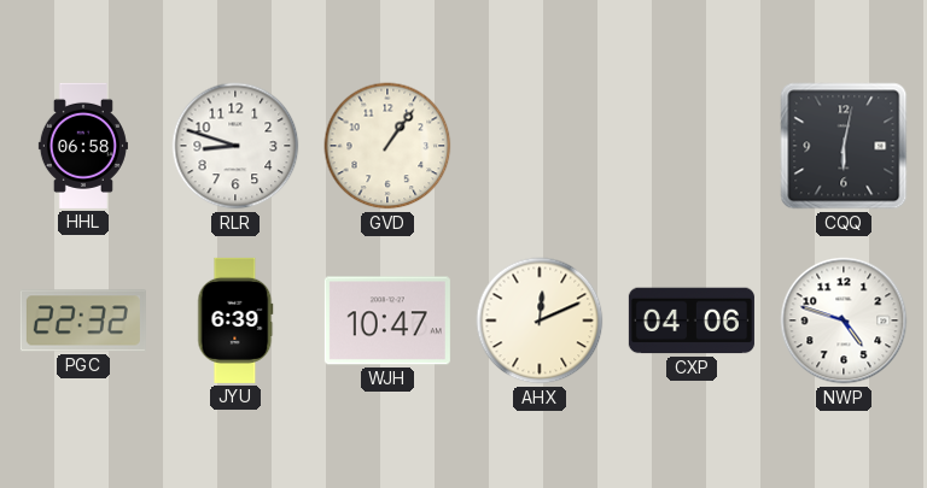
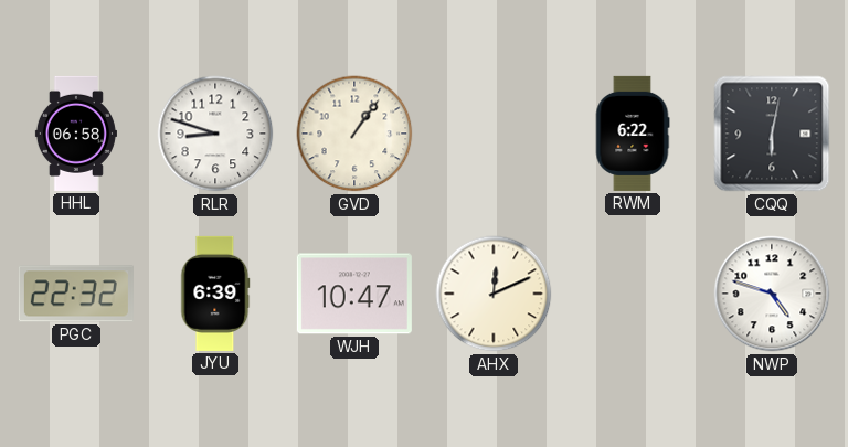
RWM: none -> 6:22
CXP: 04:06 -> none
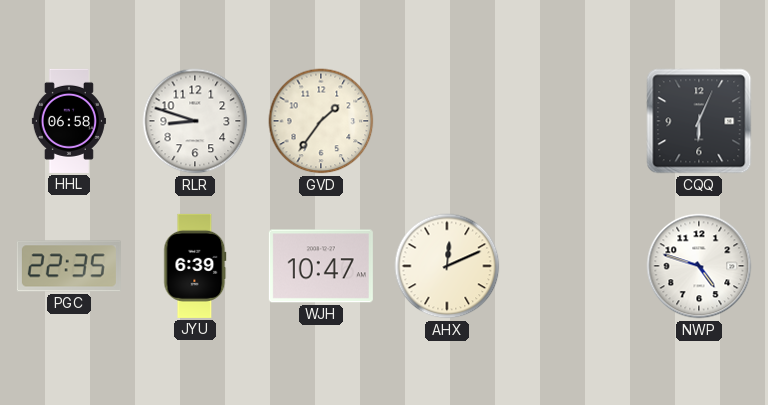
GVD: 1:06 -> 1:36
RWM: 6:22 -> none
CQQ: 6:02 -> 6:04
PGC: 22:32 -> 22:35
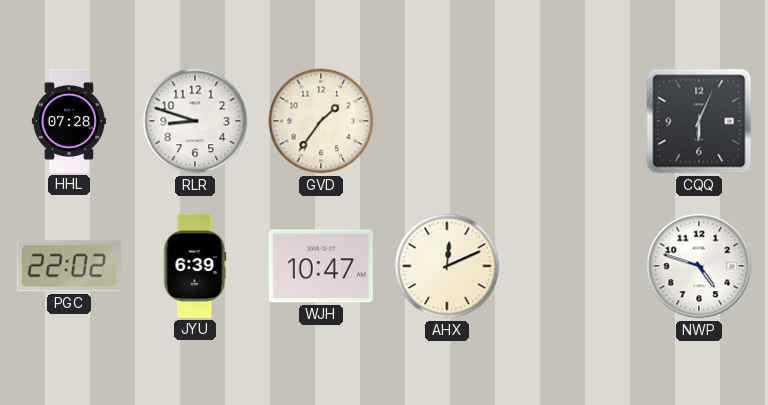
HHL: 06:58 -> 07:28
PGC: 22:35 -> 22:02
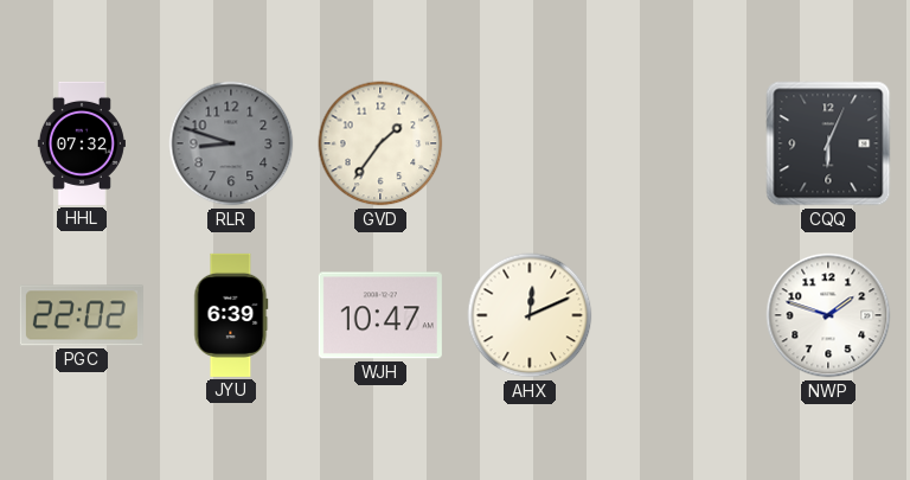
HHL: 07:28 -> 07:32
RLR dial: white -> grey
NWP: 4:48 -> 1:48
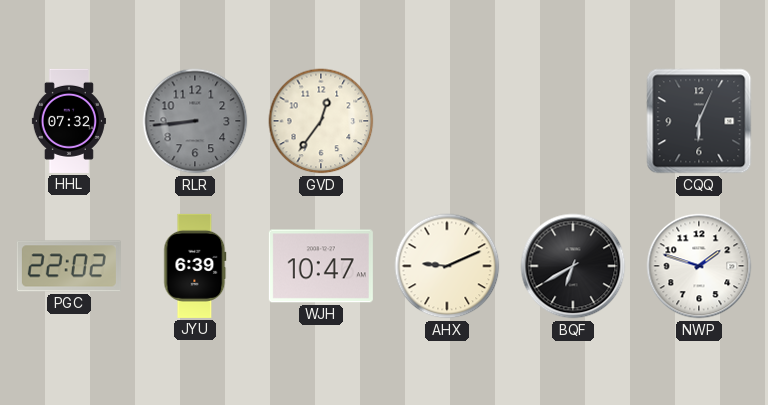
RLR: 8:48 -> 8:44
GVD: 1:36 -> 12:36
AHX: 12:11 -> 9:11
BQF: none -> 6:40
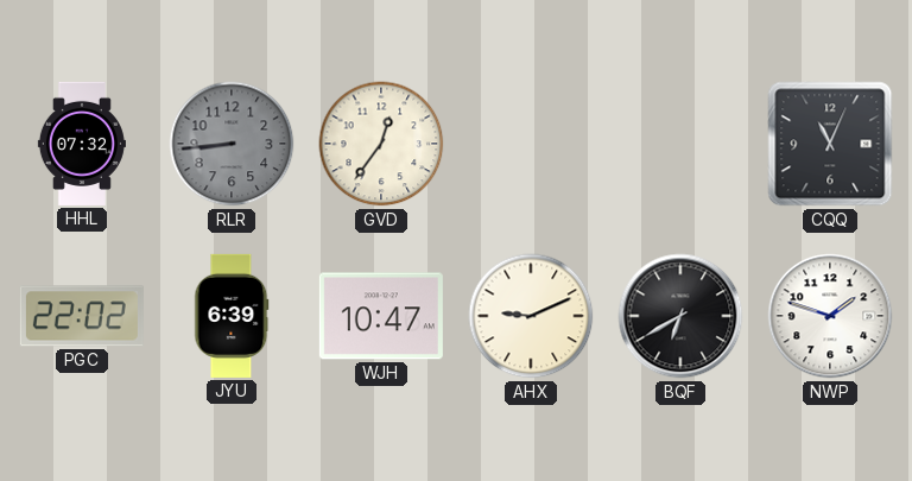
CQQ: 6:04 -> 11:04
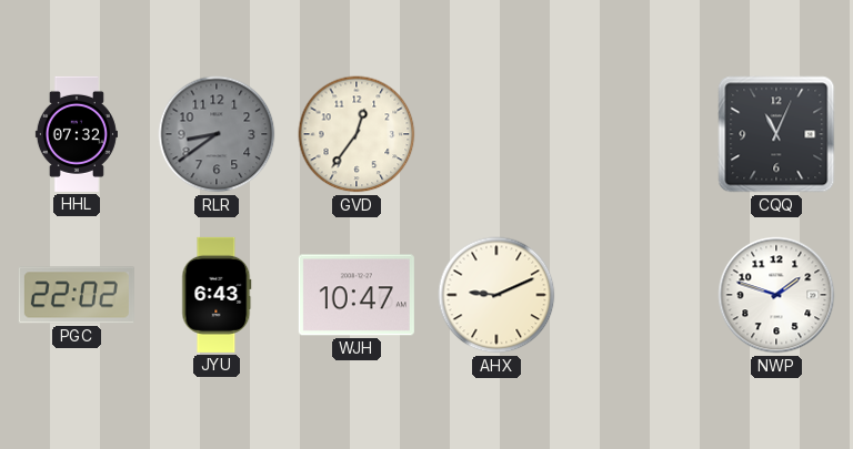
RLR: 8:44 -> 8:39
JYU: 6:39 -> 6:43
BQF: 6:40 -> none
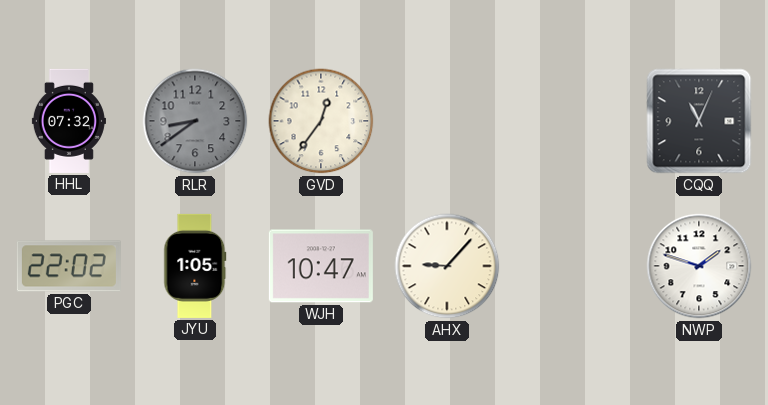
JYU: 6:43 -> 1:05
AHX: 9:11 -> 9:07
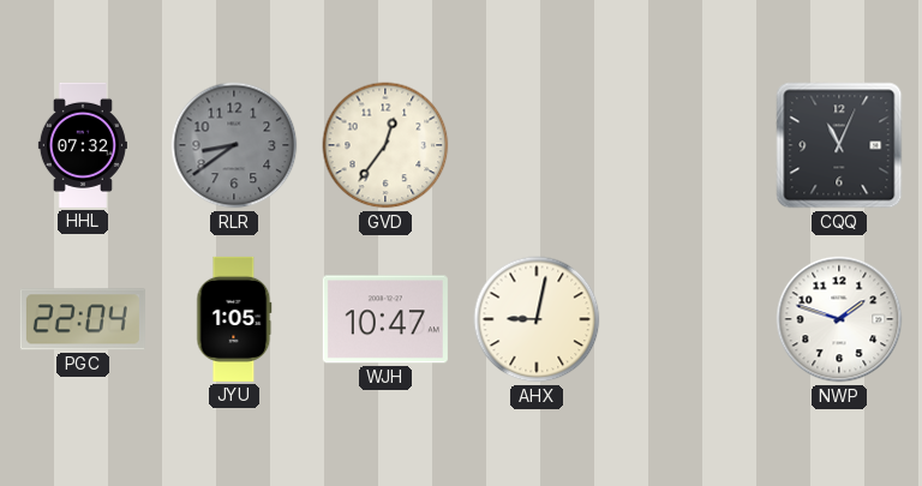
PGC: 22:02 -> 22:04
AHX: 9:07 -> 9:02
